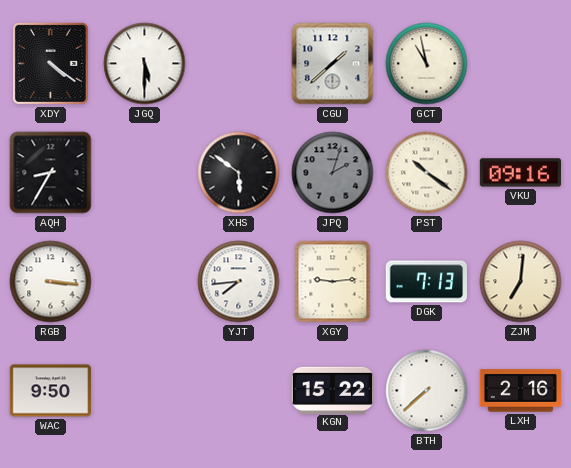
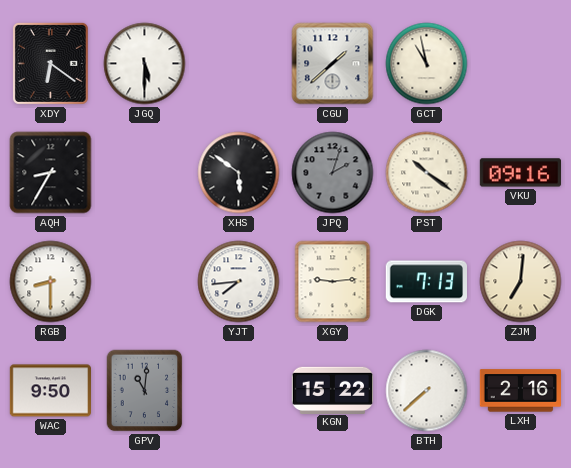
XDY: 4:21 -> 6:21
RGB: 3:16 -> 8:30
GPV: none -> 11:01
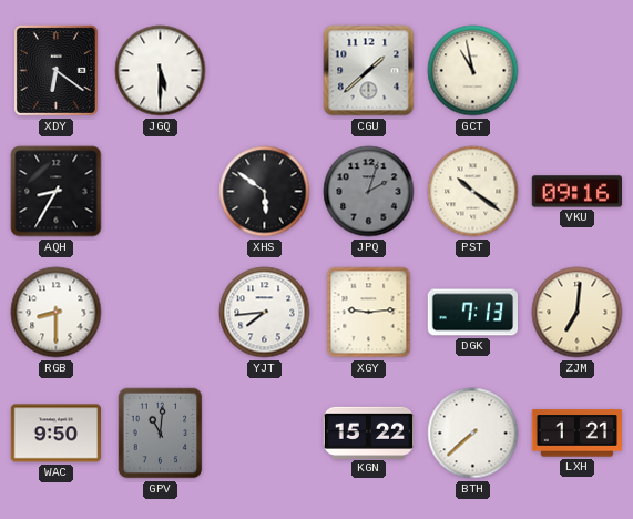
LXH: 2:16 -> 1:21
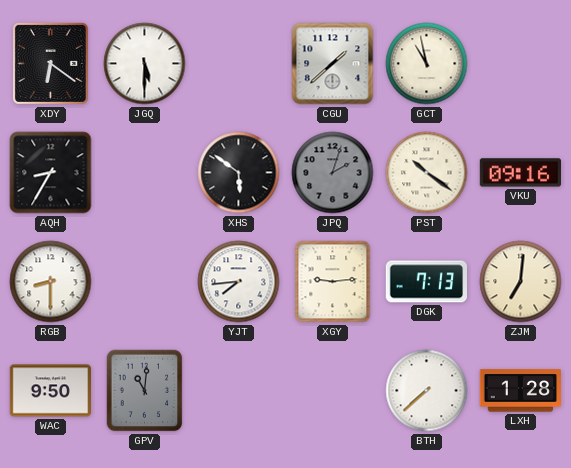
KGN: 15:22 -> none
LXH: 1:21 -> 1:28
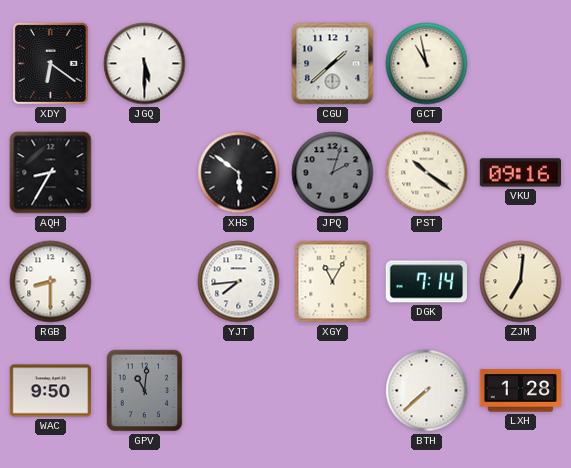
XGY: 9:14 -> 11:05
DGK: 7:13 -> 7:14
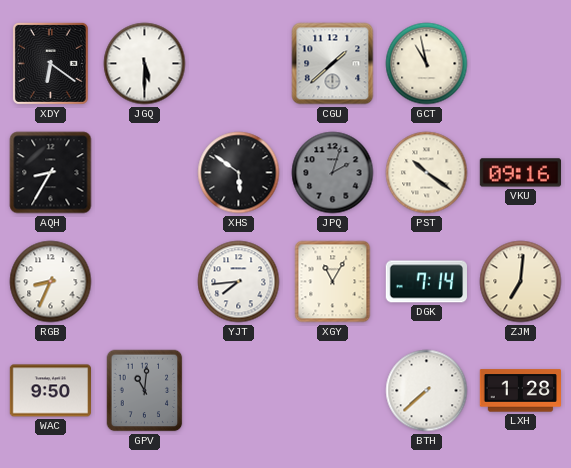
RGB: 8:30 -> 8:34
